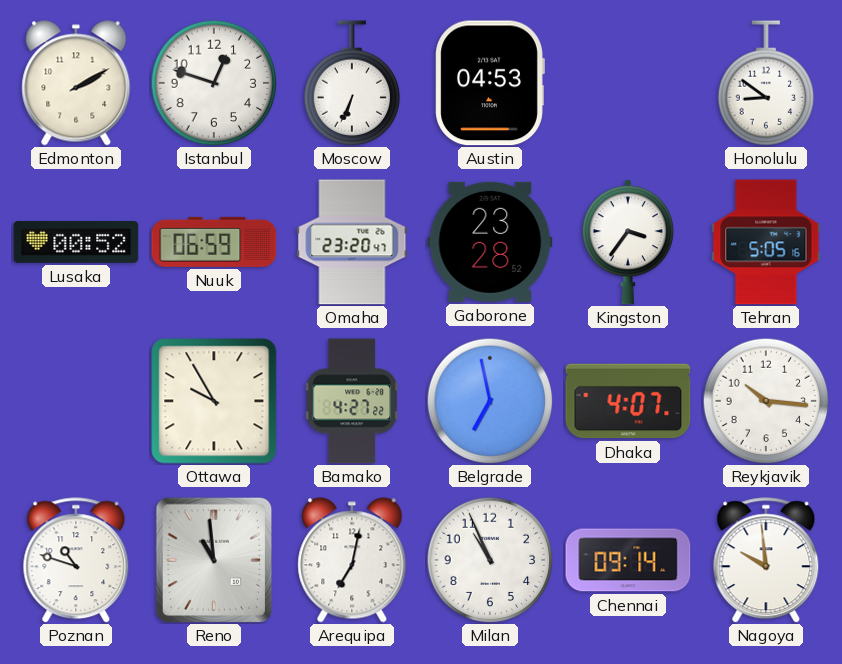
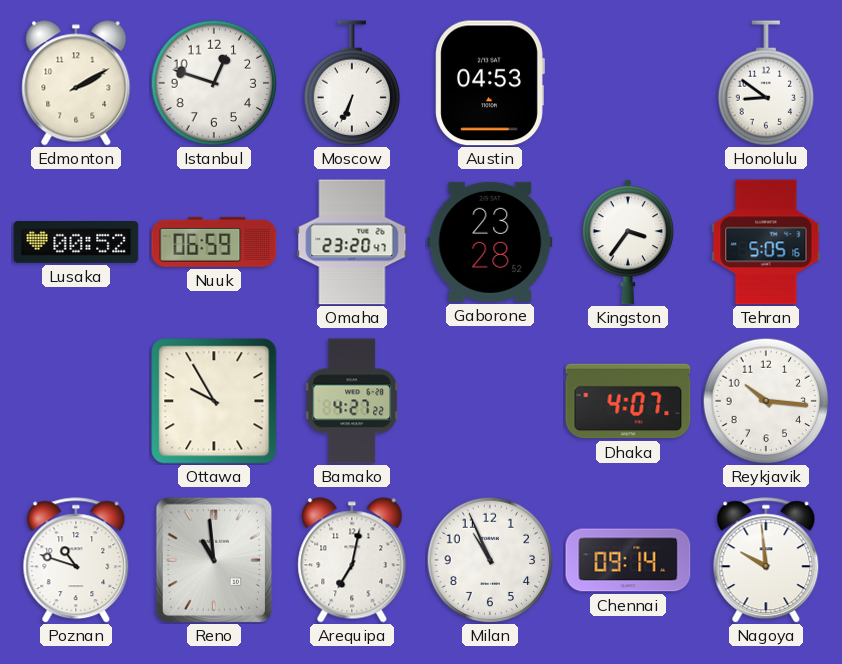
Belgrade: 6:58 -> none
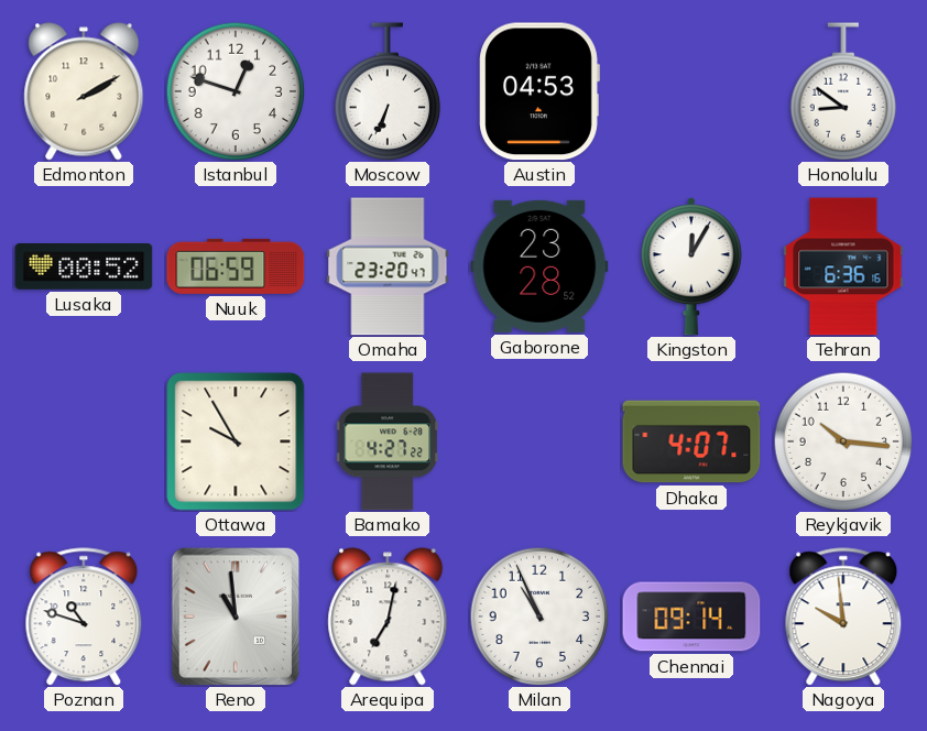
Kingston: 3:36 -> 12:05
Tehran: 5:05 -> 6:36
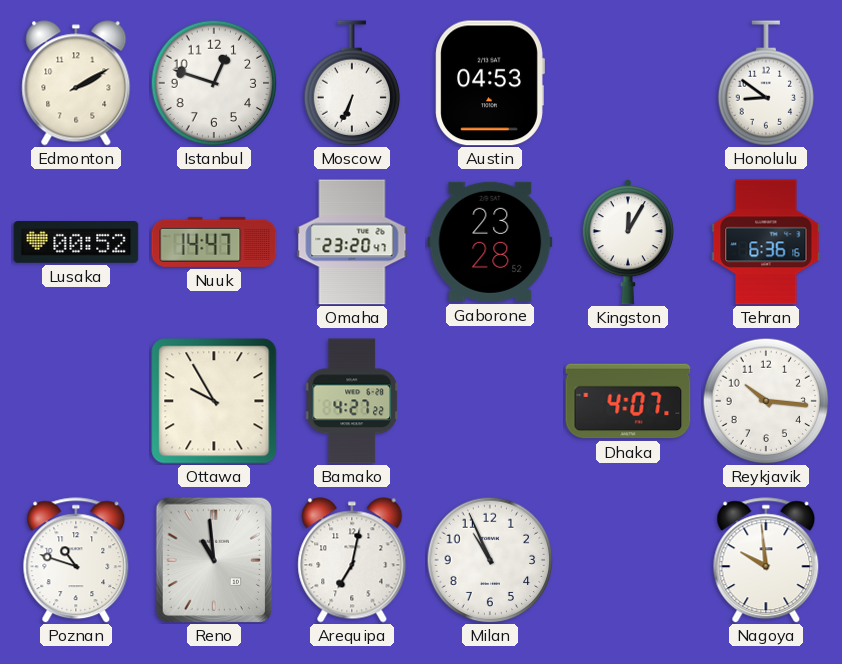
Nuuk: 06:59 -> 14:47
Chennai: 09:14 -> none
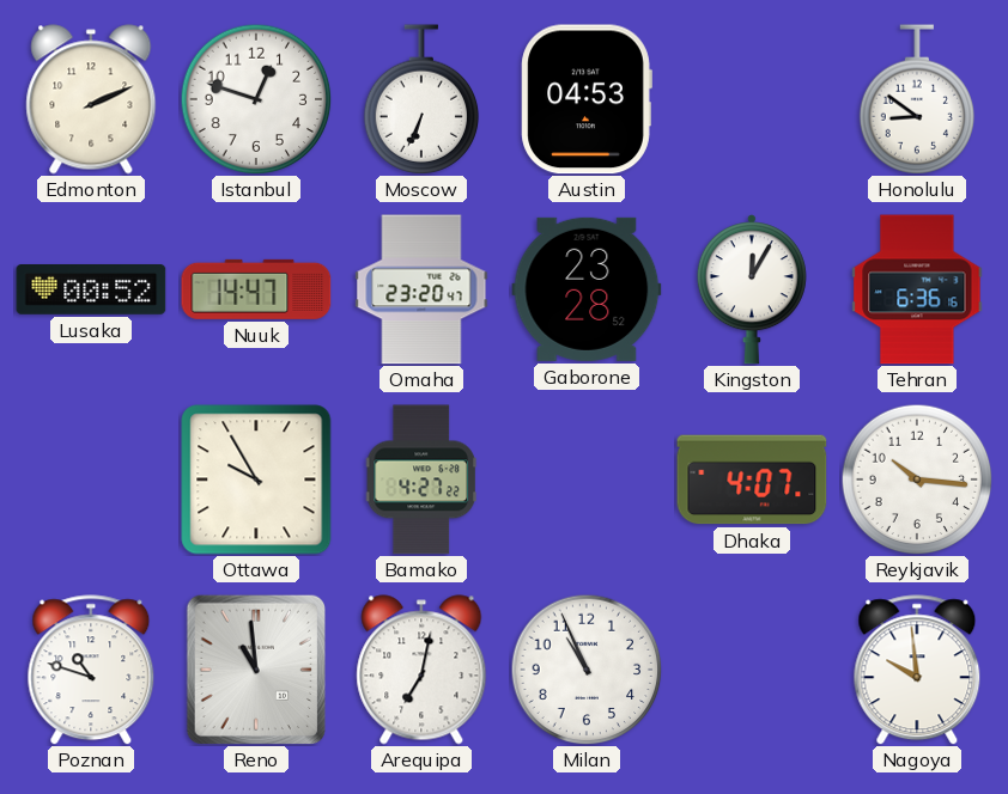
Edmonton: 2:10 -> 2:11
